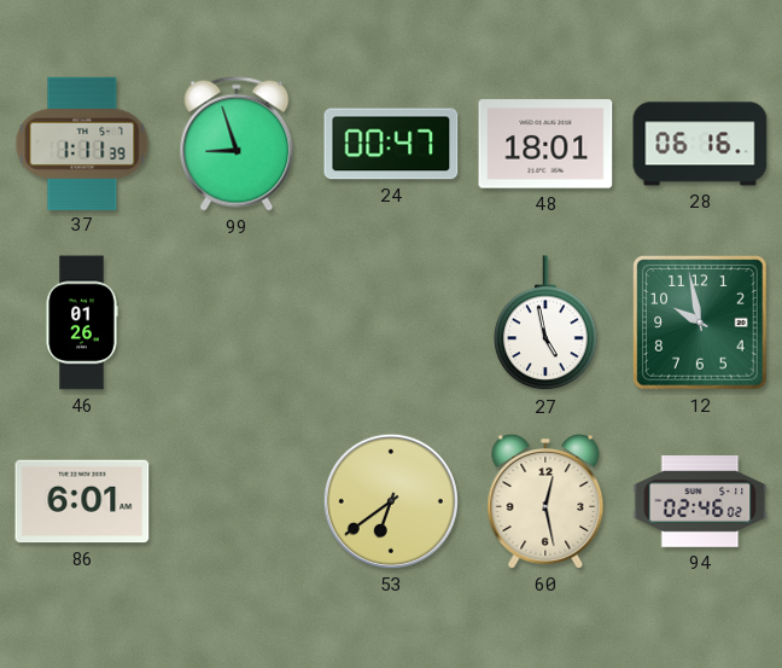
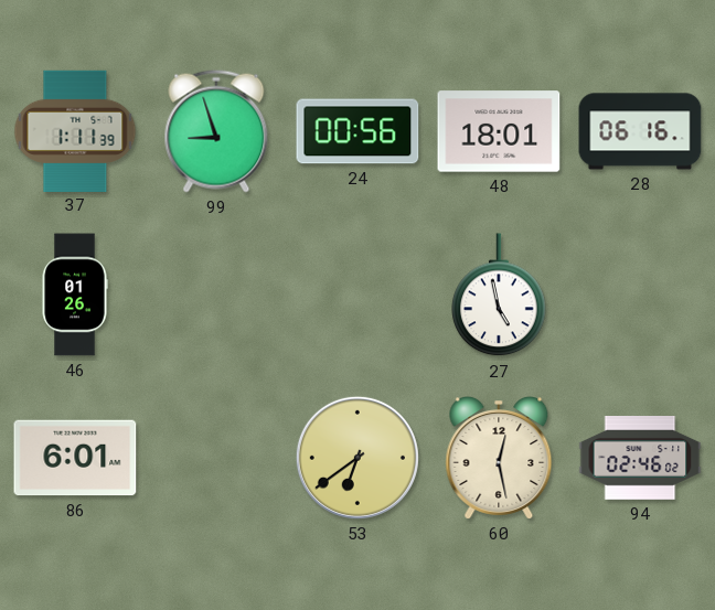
24: 00:47 -> 00:56
12: 9:58 -> none
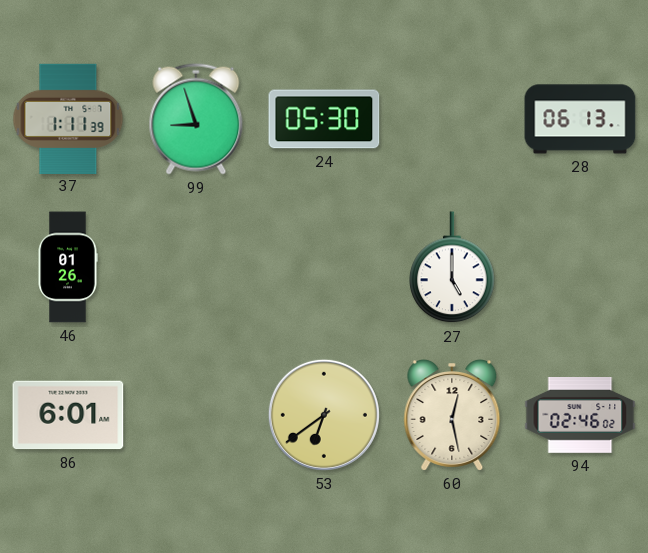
24: 00:56 -> 05:30
48: 18:01 -> none
28: 06:16 -> 06:13
27: 4:58 -> 5:00
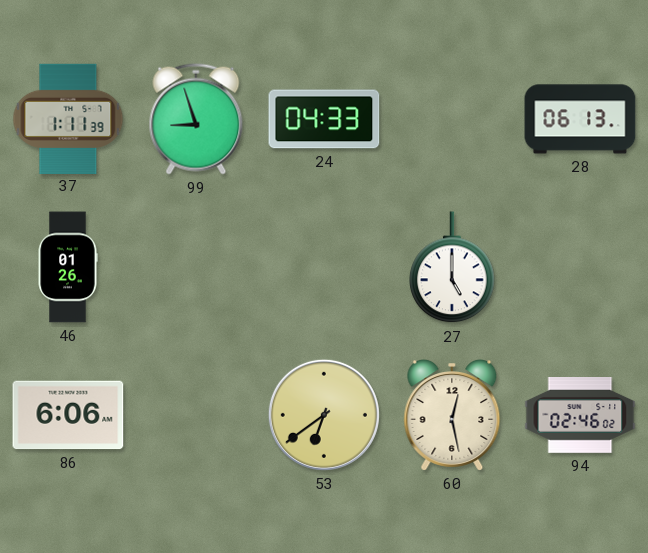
24: 05:30 -> 04:33
86: 6:01 -> 6:06
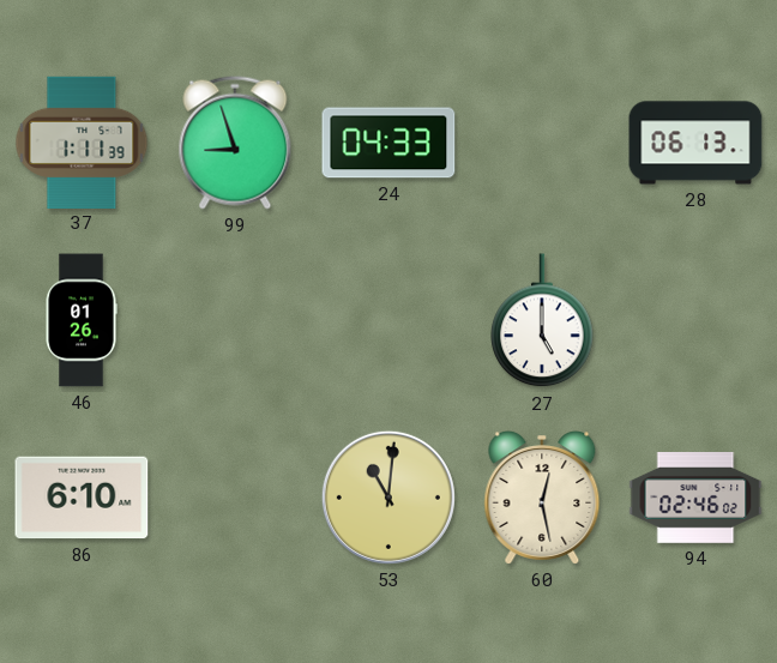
86: 6:06 -> 6:10
53: 6:39 -> 11:01
